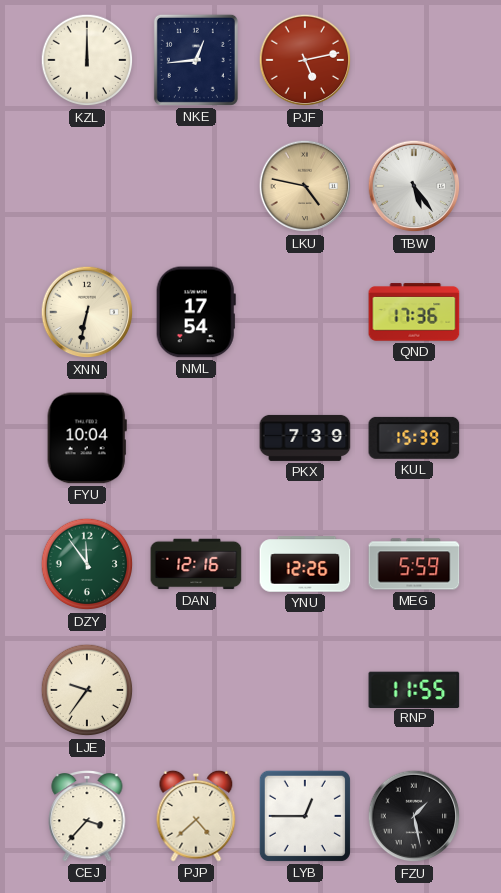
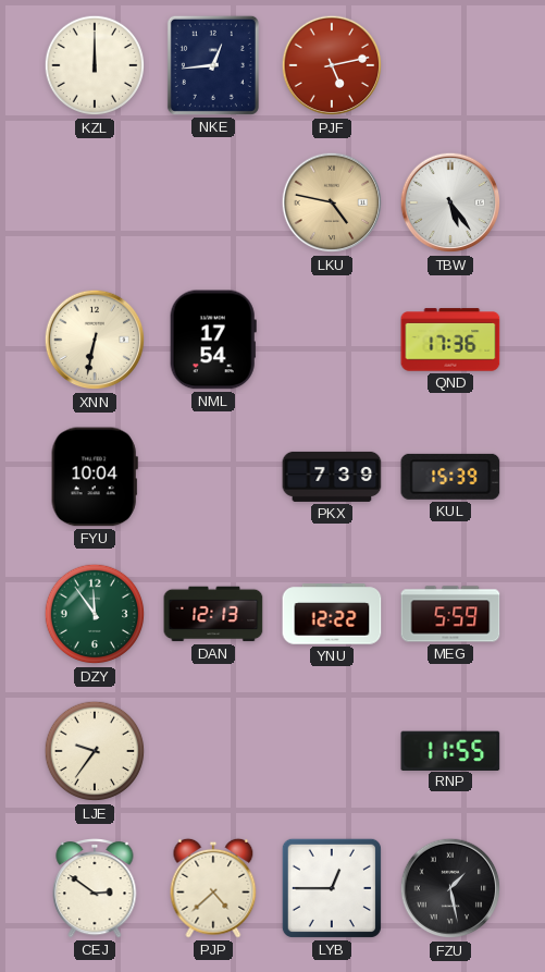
DAN: 12:16 -> 12:13
YNU: 12:26 -> 12:22
CEJ: 3:37 -> 2:51
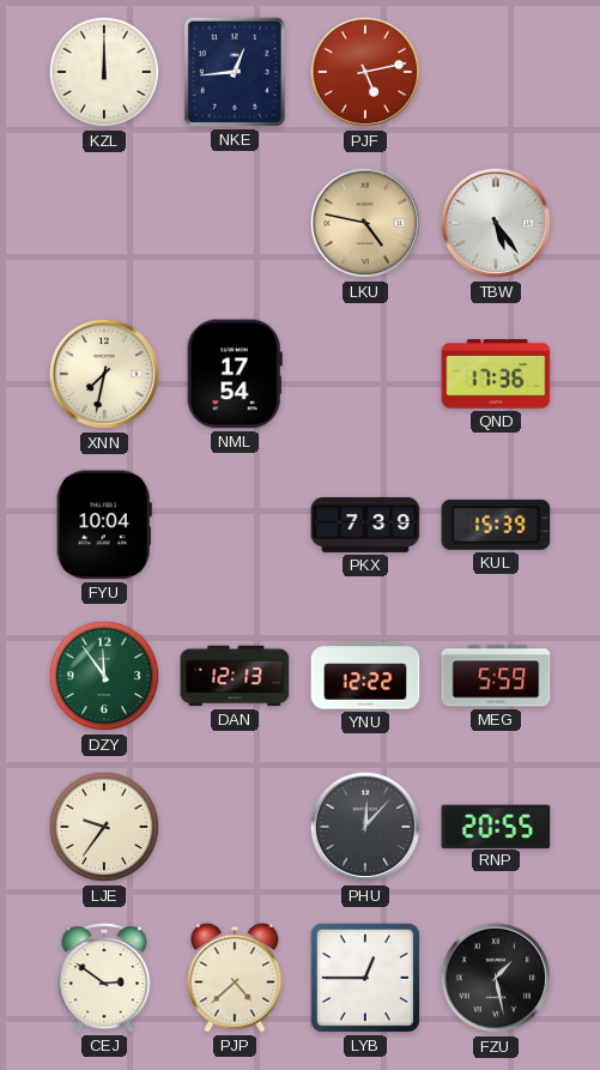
XNN: 6:32 -> 7:32
PHU: none -> 12:07
RNP: 11:55 -> 20:55
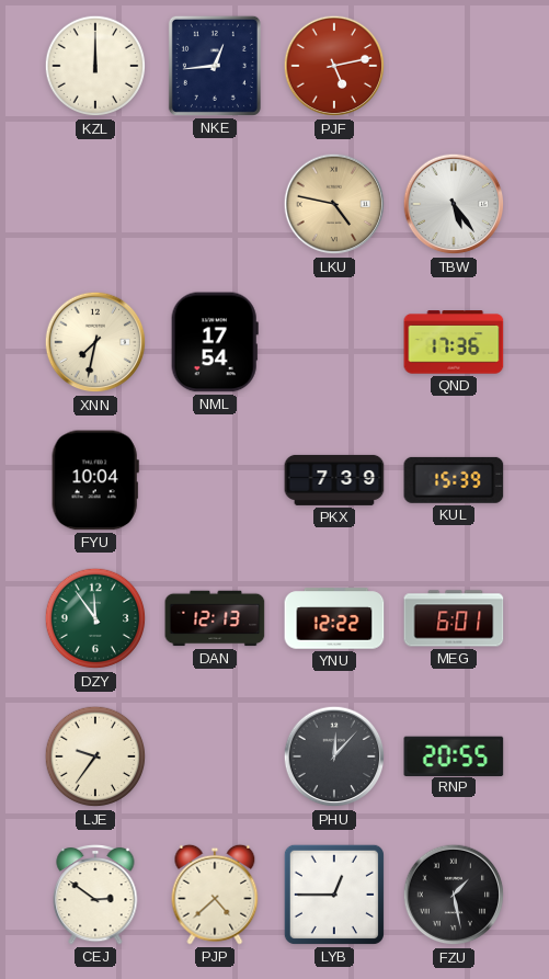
MEG: 5:59 -> 6:01
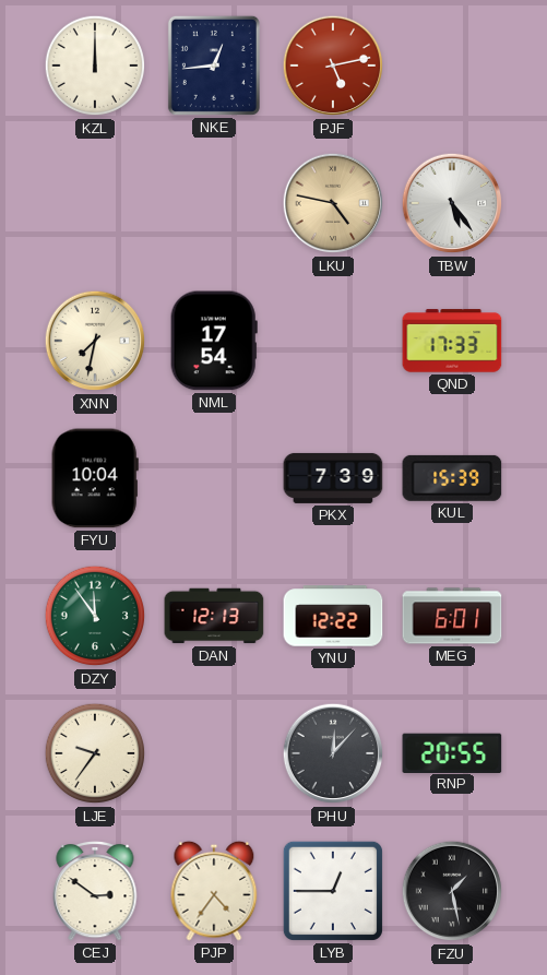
QND: 17:36 -> 17:33
PJP: 4:38 -> 4:36
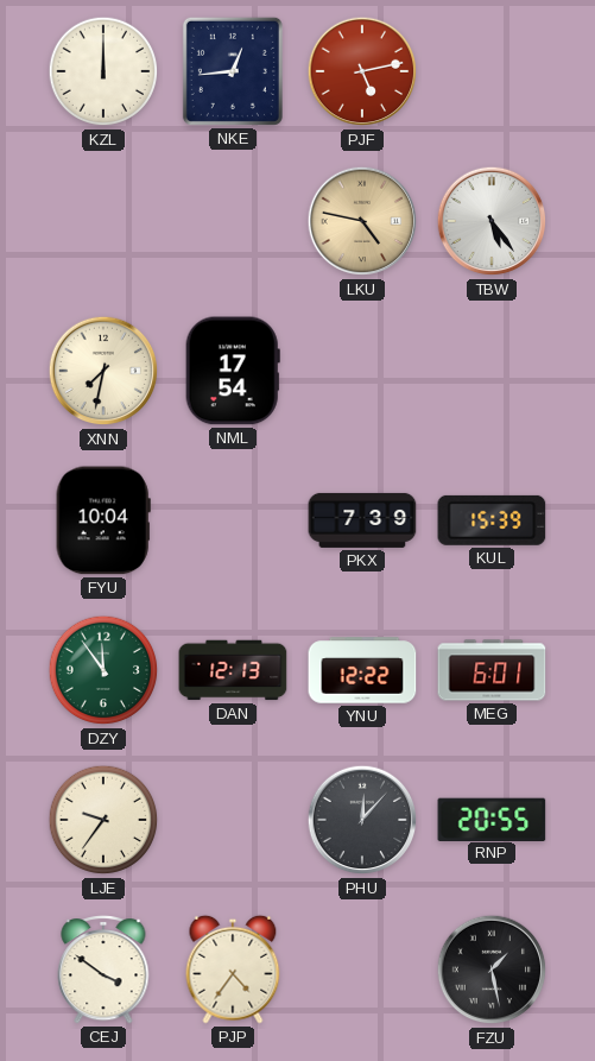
QND: 17:33 -> none
CEJ: 2:51 -> 3:51
LYB: 12:45 -> none
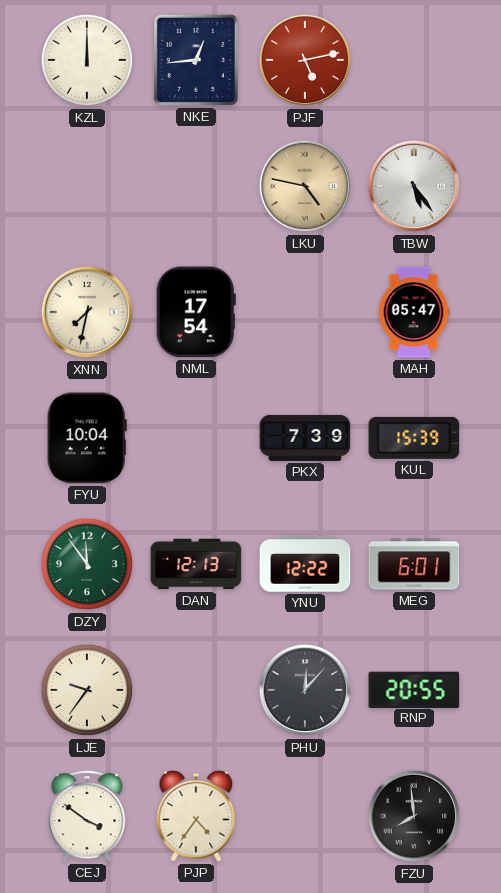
MAH: none -> 05:47
FZU: 1:28 -> 7:59
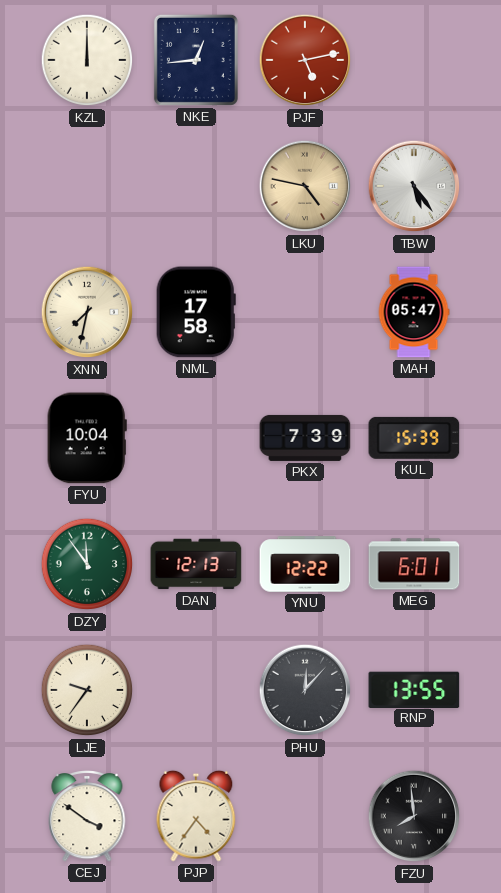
NML: 17:54 -> 17:58
RNP: 20:55 -> 13:55
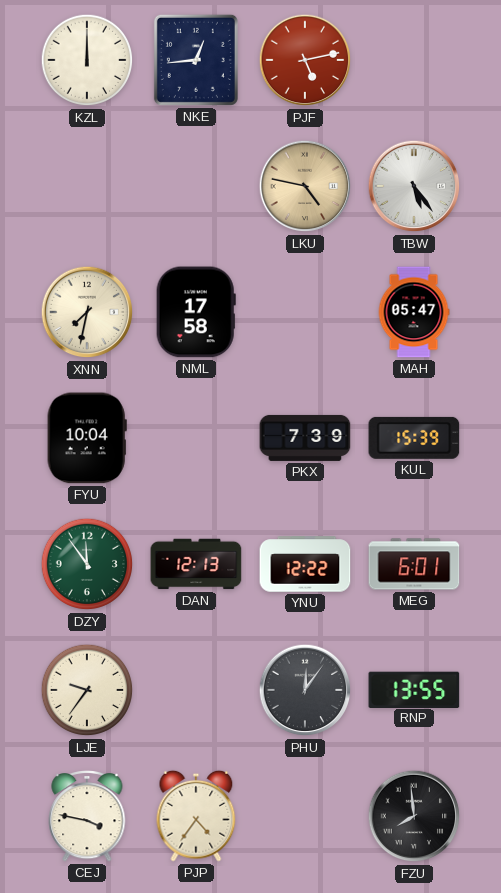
PHU: 12:07 -> 12:06
CEJ: 3:51 -> 3:47
